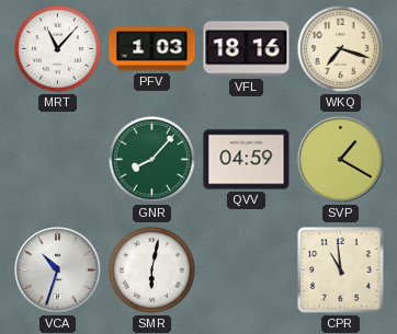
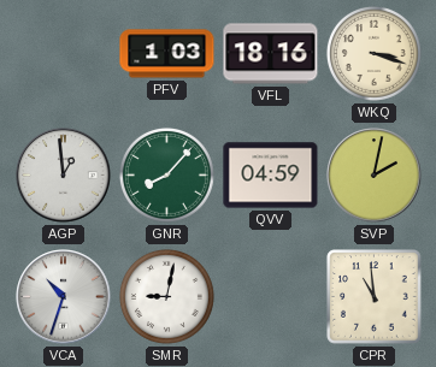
MRT: 11:07 -> none
WKQ: 7:18 -> 3:18
AGP: none -> 12:59
SVP: 1:20 -> 2:02
SMR: 6:02 -> 9:02
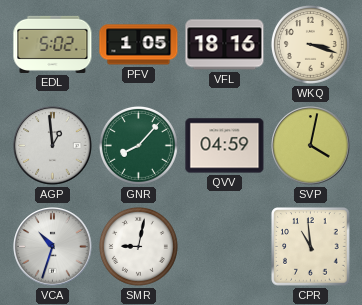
EDL: none -> 5:02
PFV: 1:03 -> 1:05
SVP: 2:02 -> 4:02
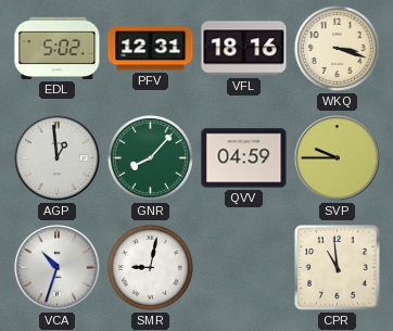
PFV: 1:05 -> 12:31
SVP: 4:02 -> 9:45
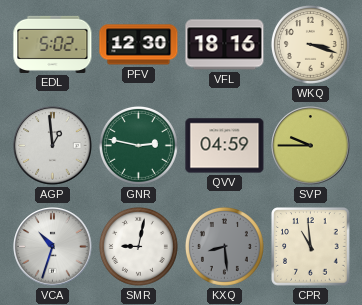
PFV: 12:31 -> 12:30
GNR: 8:07 -> 2:47
KXQ: none -> 8:29
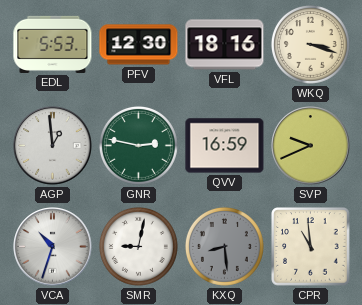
EDL: 5:02 -> 5:53
QVV: 04:59 -> 16:59
SVP: 9:45 -> 9:41
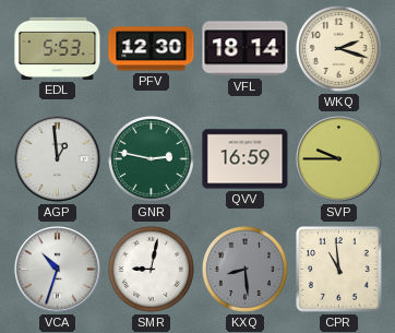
VFL: 18:16 -> 18:14
WKQ: 3:18 -> 2:18
SVP: 9:41 -> 9:45
